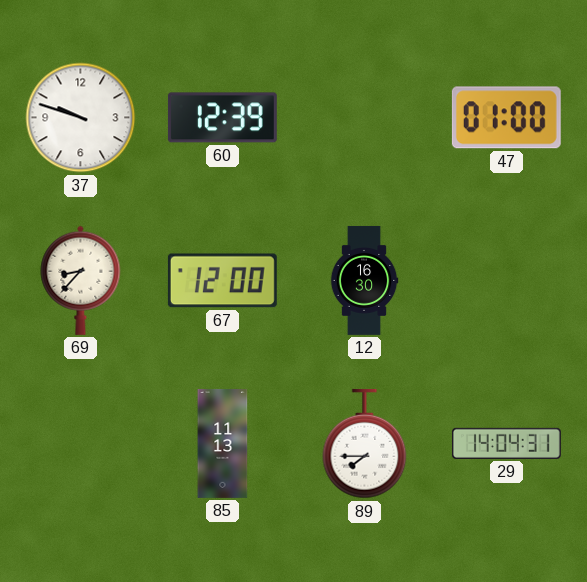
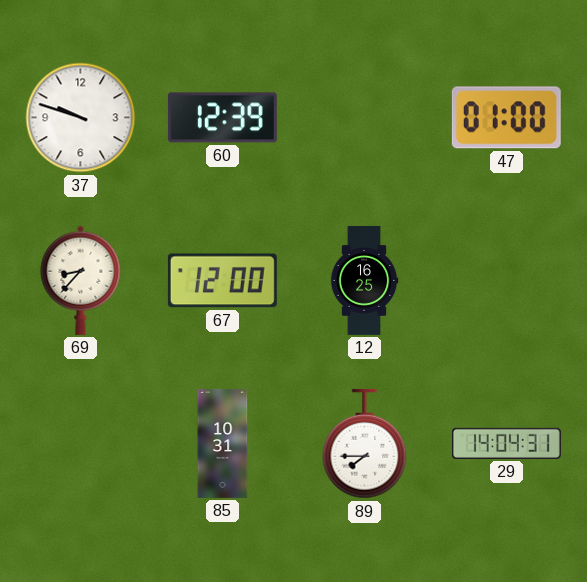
12: 16:30 -> 16:25
85: 11:13 -> 10:31
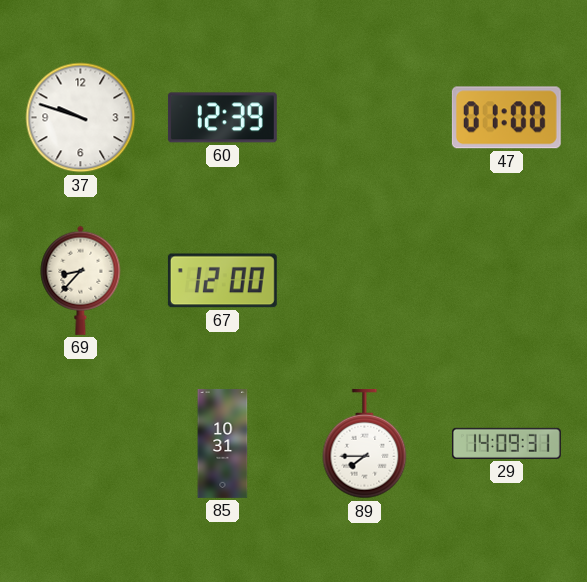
12: 16:25 -> none
29: 14:04 -> 14:09
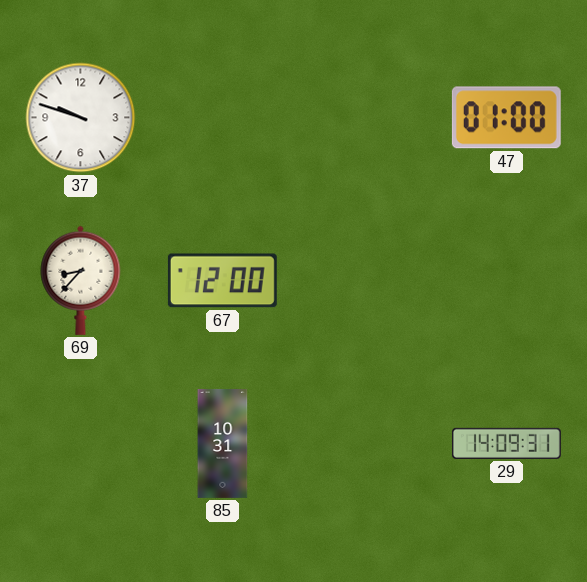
60: 12:39 -> none
89: 7:45 -> none
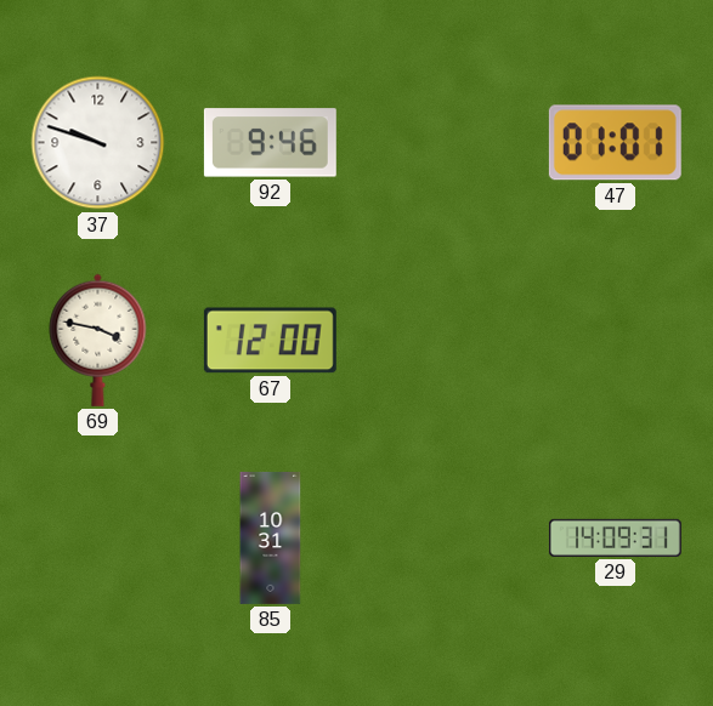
92: none -> 9:46
47: 01:00 -> 01:01
69: 8:37 -> 3:47
